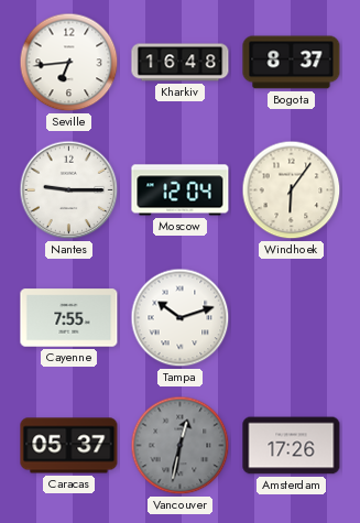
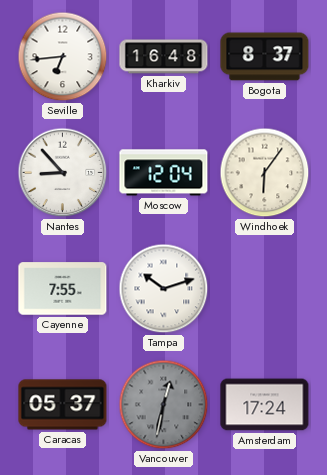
Nantes: 9:15 -> 8:53
Amsterdam: 17:26 -> 17:24
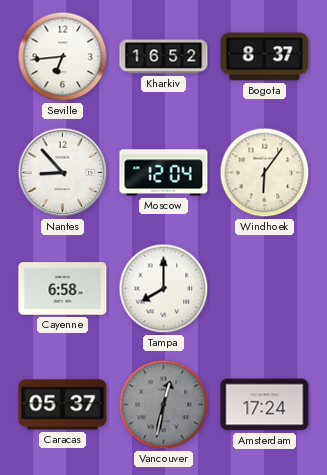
Kharkiv: 16:48 -> 16:52
Cayenne: 7:55 -> 6:58
Tampa: 10:12 -> 8:00
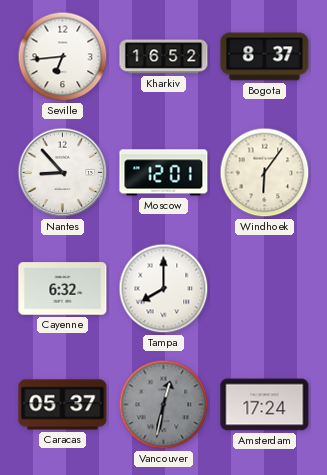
Moscow: 12:04 -> 12:01
Cayenne: 6:58 -> 6:32
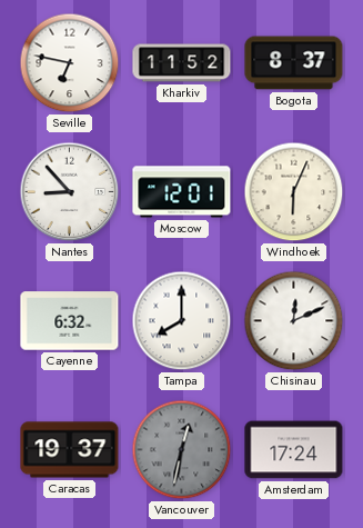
Seville: 6:44 -> 6:47
Kharkiv: 16:52 -> 11:52
Windhoek: 6:06 -> 6:04
Chisinau: none -> 12:11
Caracas: 05:37 -> 19:37
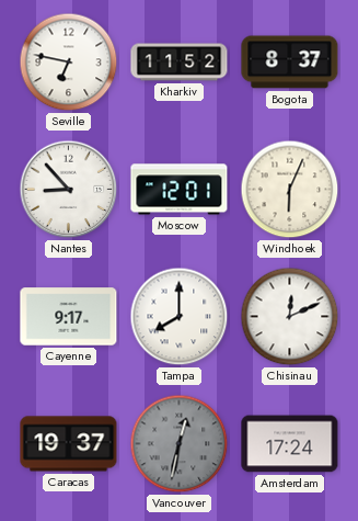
Cayenne: 6:32 -> 9:17
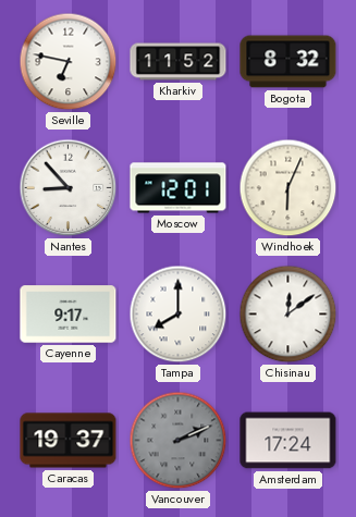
Bogota: 8:37 -> 8:32
Chisinau: 12:11 -> 12:09
Vancouver: 12:32 -> 2:11
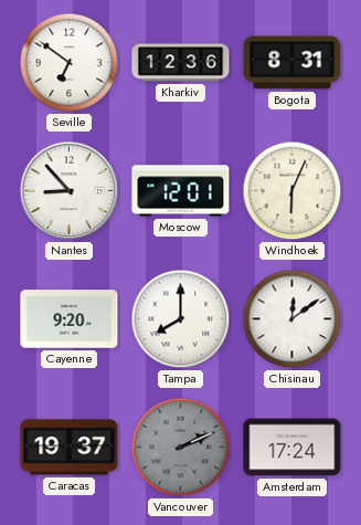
Seville: 6:47 -> 6:51
Kharkiv: 11:52 -> 12:36
Bogota: 8:32 -> 8:31
Cayenne: 9:17 -> 9:20
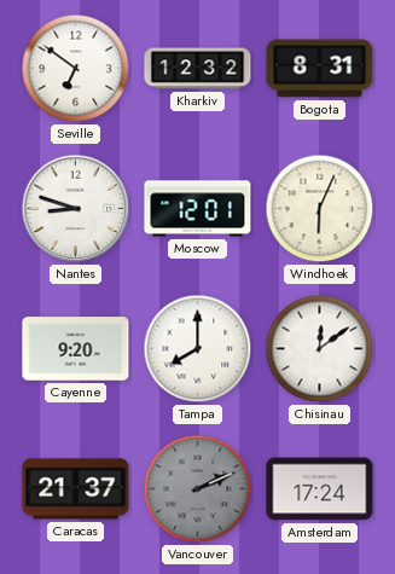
Kharkiv: 12:36 -> 12:32
Nantes: 8:53 -> 8:48
Caracas: 19:37 -> 21:37
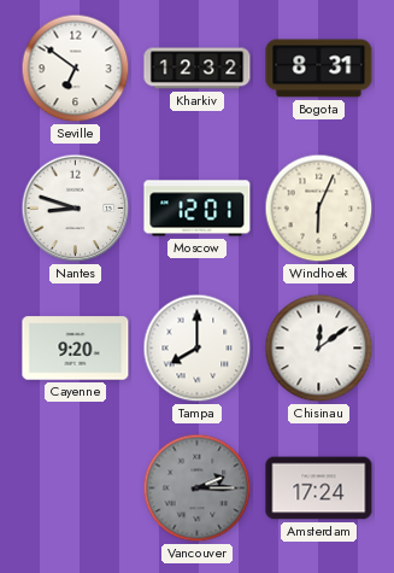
Caracas: 21:37 -> none
Vancouver: 2:11 -> 2:15
